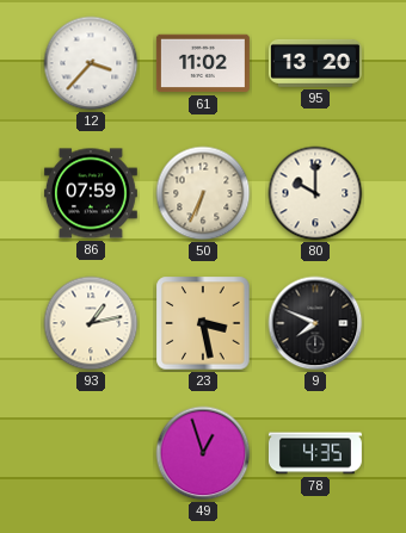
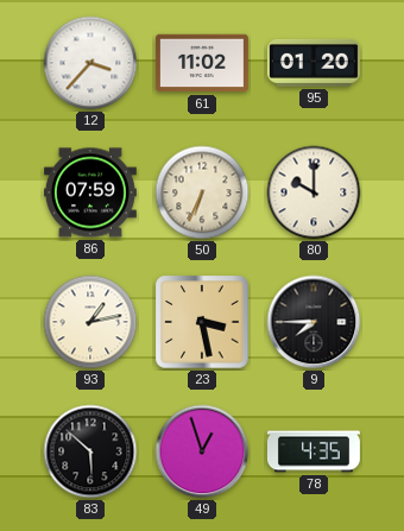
95: 13:20 -> 01:20
9: 7:49 -> 7:45
83: none -> 5:52
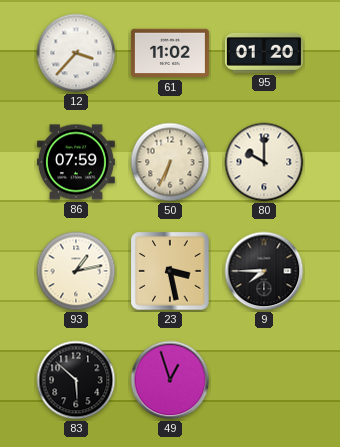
78: 4:35 -> none
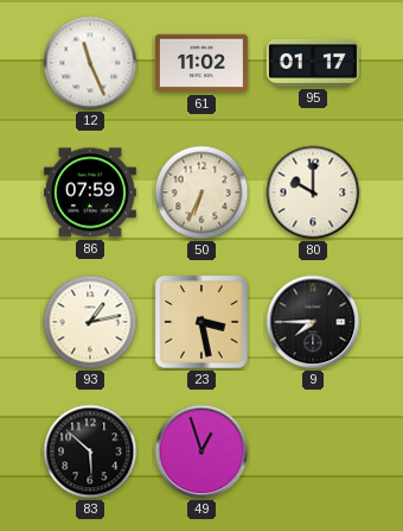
12: 3:37 -> 11:26
95: 01:20 -> 01:17
